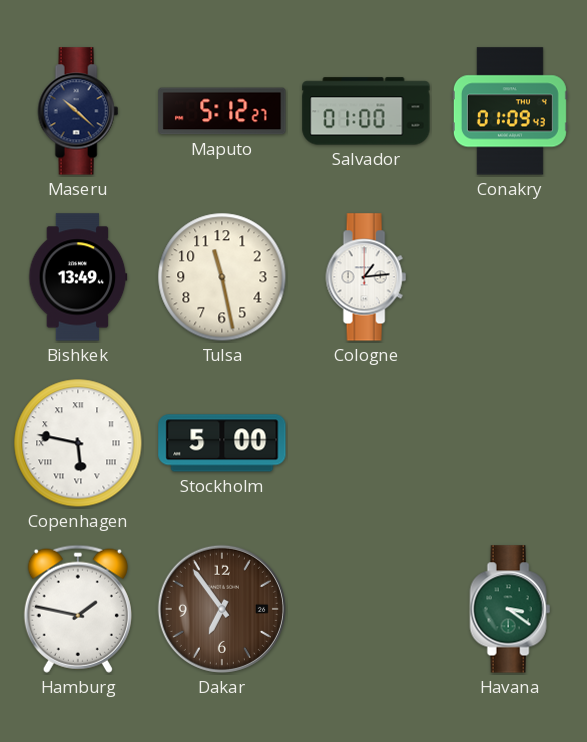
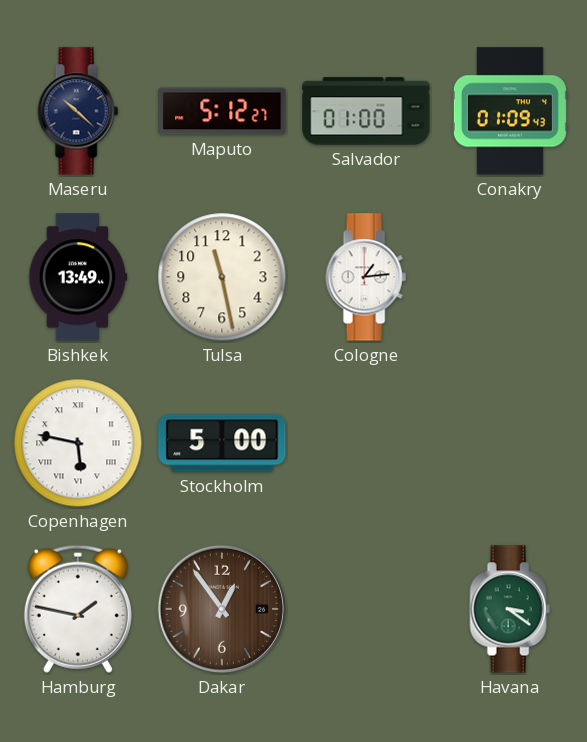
Dakar: 6:54 -> 12:54
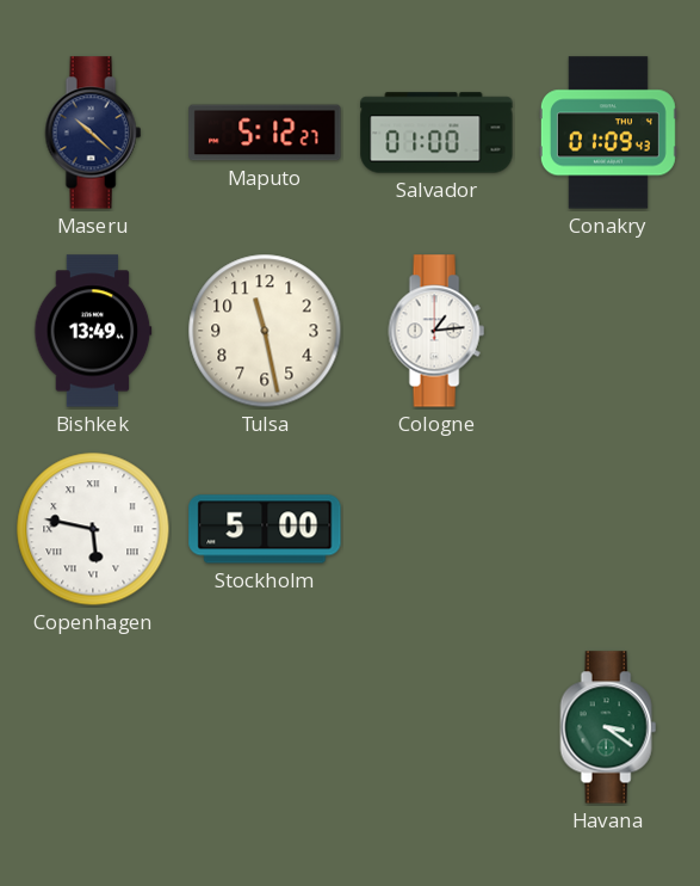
Hamburg: 1:47 -> none
Dakar: 12:54 -> none
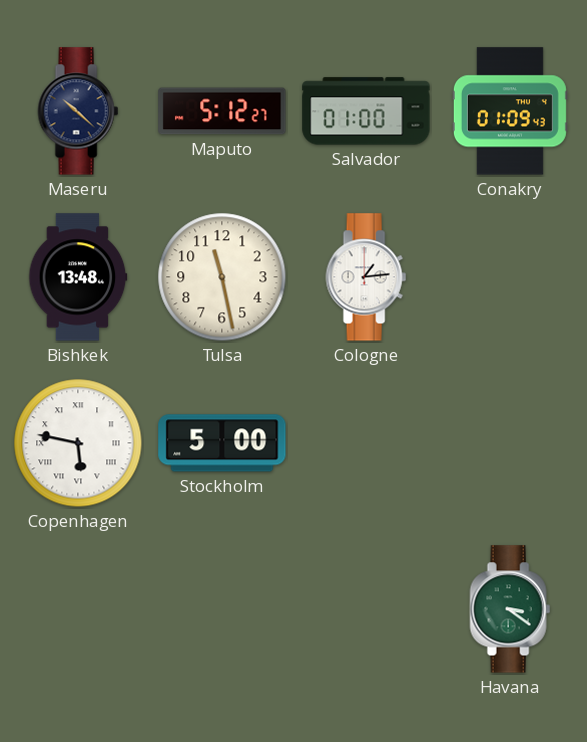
Bishkek: 13:49 -> 13:48
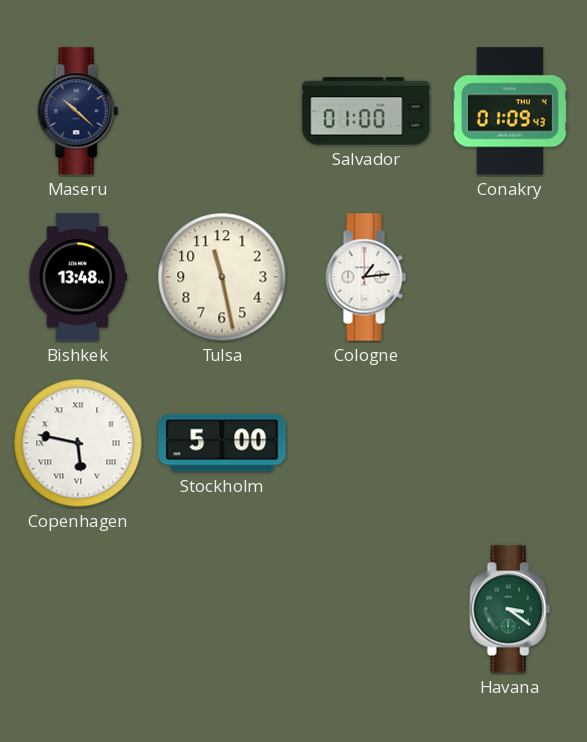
Maputo: 5:12 -> none
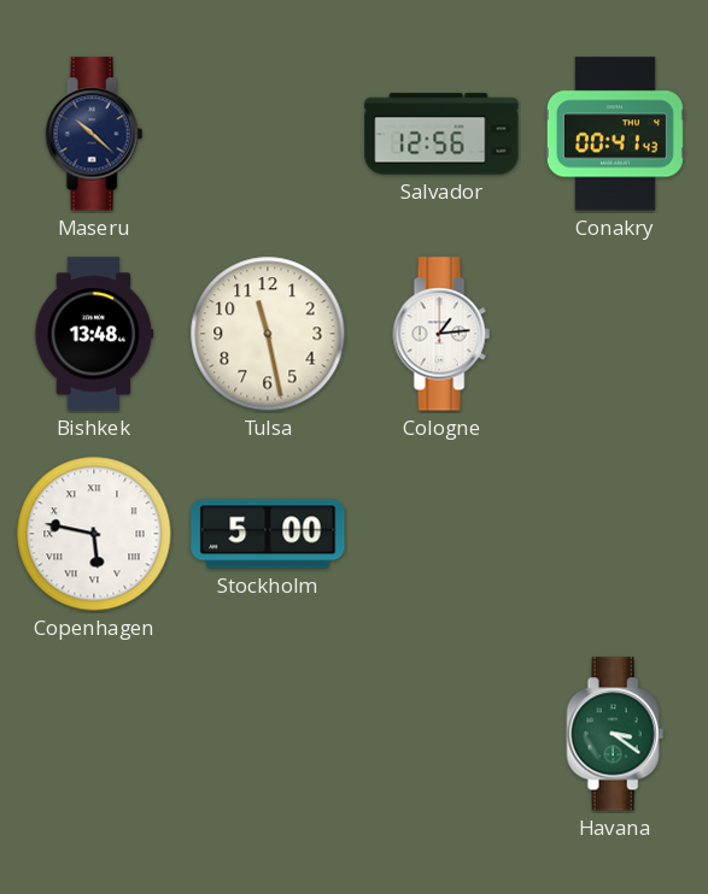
Salvador: 01:00 -> 12:56
Conakry: 01:09 -> 00:41
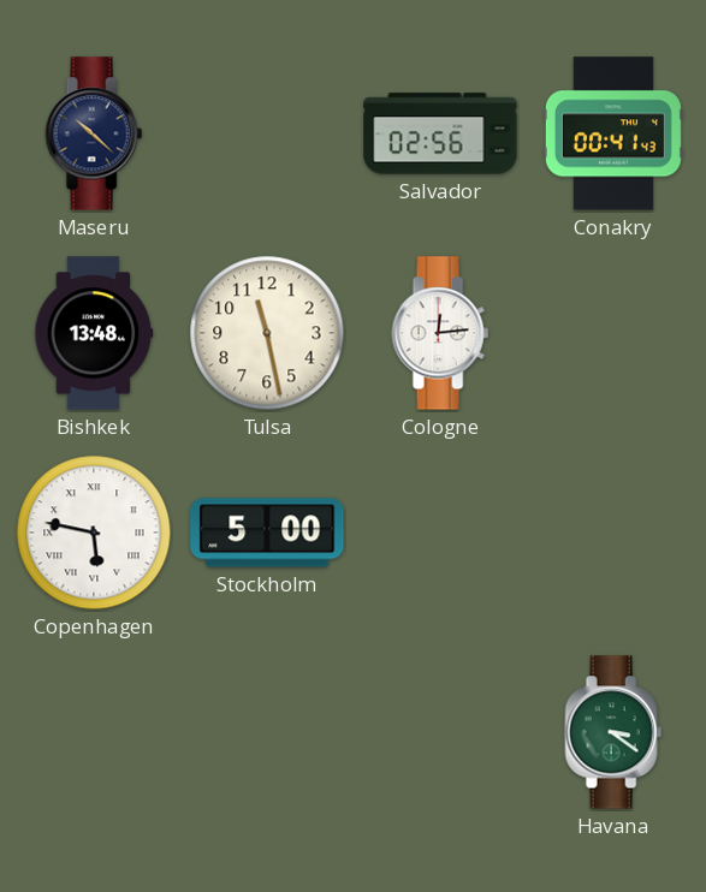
Salvador: 12:56 -> 02:56
Cologne: 1:14 -> 12:14
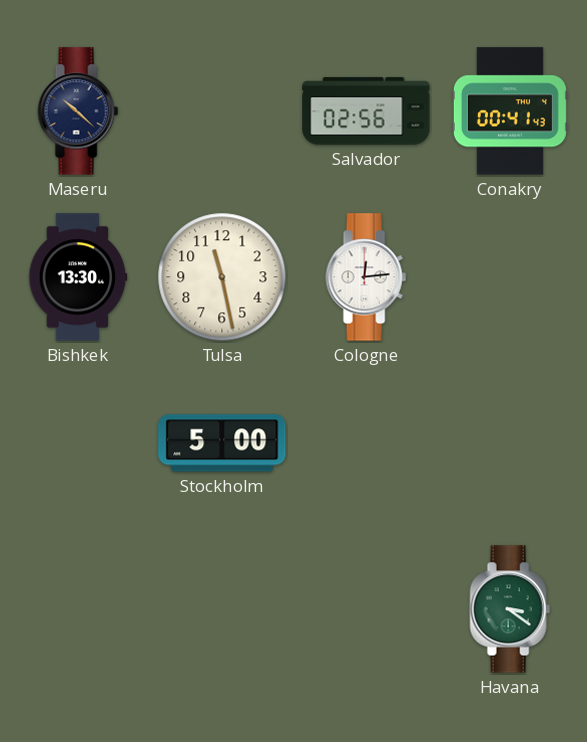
Bishkek: 13:48 -> 13:30
Copenhagen: 5:47 -> none
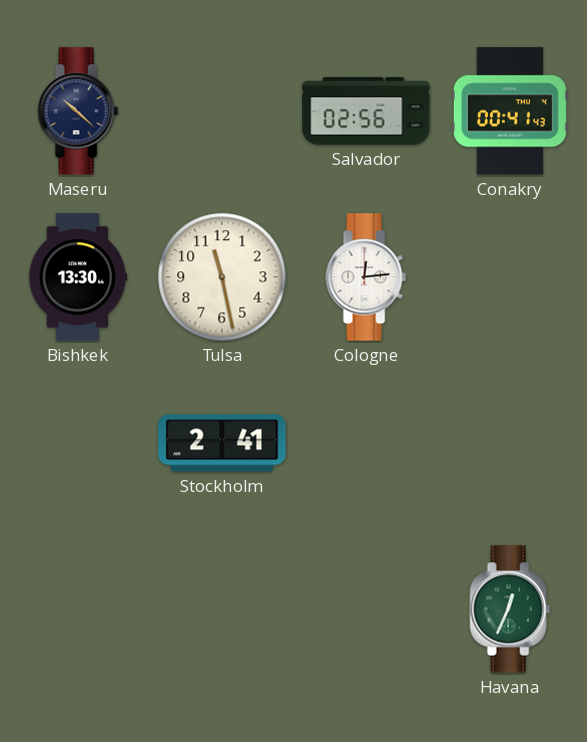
Stockholm: 5:00 -> 2:41
Havana: 3:21 -> 12:34
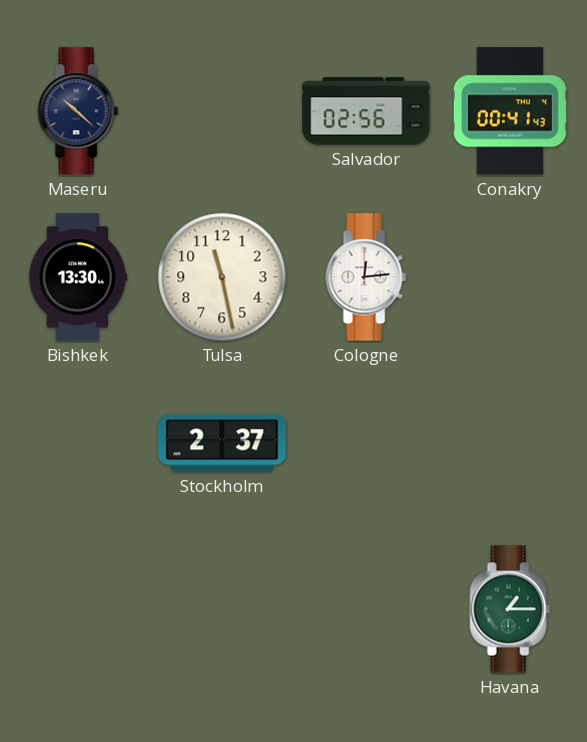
Stockholm: 2:41 -> 2:37
Havana: 12:34 -> 1:15
